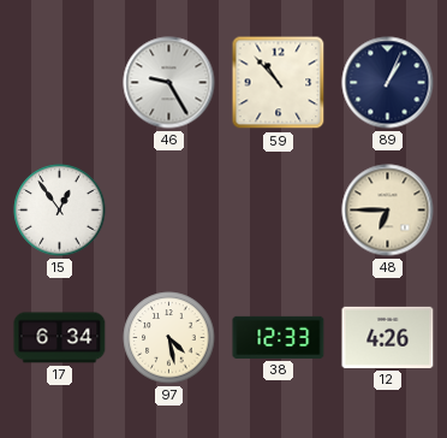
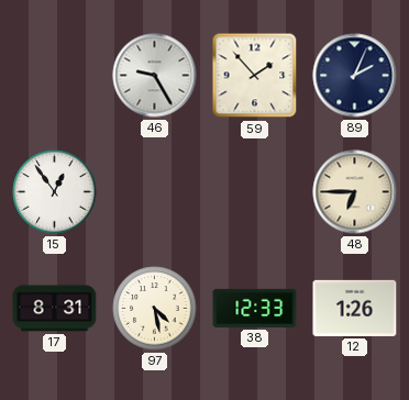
59: 10:53 -> 1:53
89: 1:04 -> 2:04
17: 6:34 -> 8:31
12: 4:26 -> 1:26
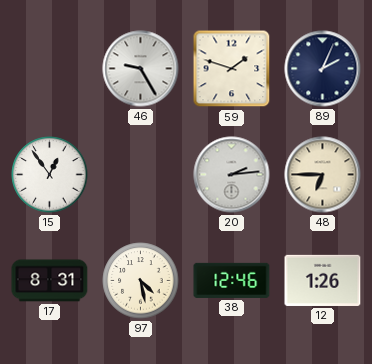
59: 1:53 -> 1:48
20: none -> 2:14
38: 12:33 -> 12:46
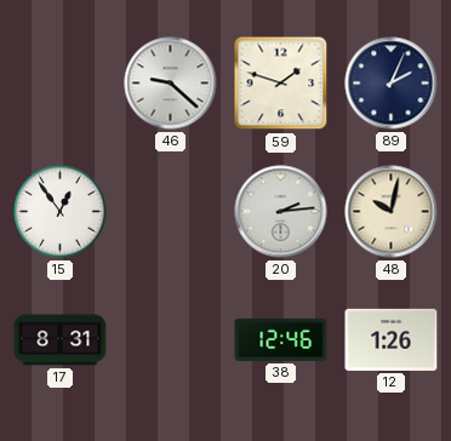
46: 9:25 -> 9:22
48: 6:45 -> 10:02
97: 4:28 -> none
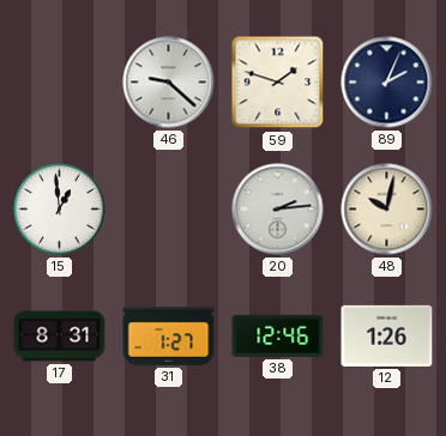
15: 12:54 -> 12:59
31: none -> 1:27
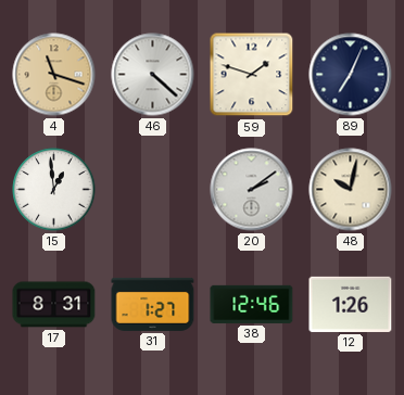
4: none -> 11:18
46: 9:22 -> 4:22
89: 2:04 -> 7:04
20: 2:14 -> 2:09
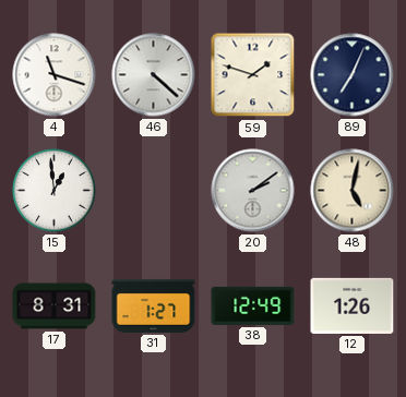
4 dial: champagne -> white
48: 10:02 -> 5:02
38: 12:46 -> 12:49
